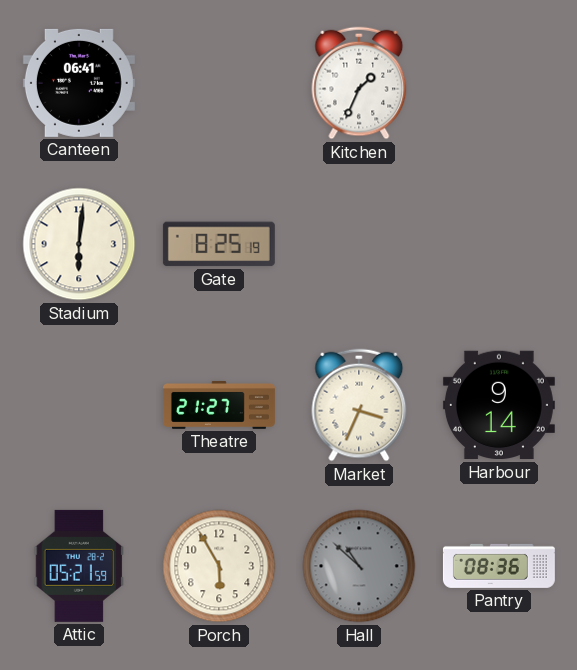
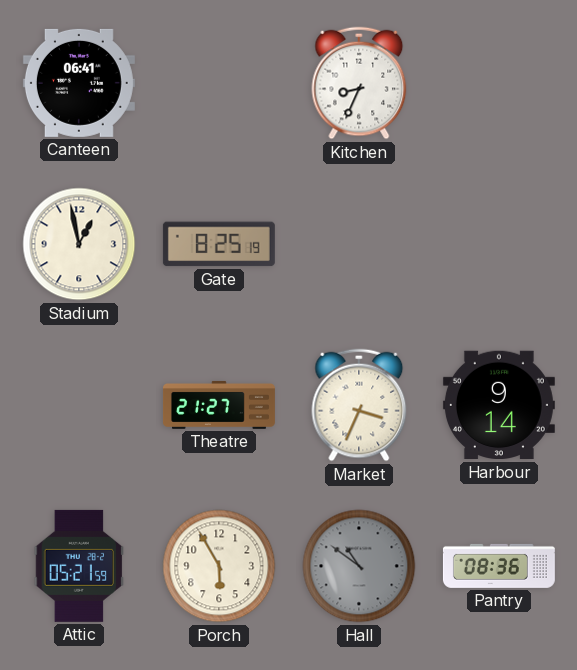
Kitchen: 1:34 -> 8:34
Stadium: 6:01 -> 12:58
Hall: 10:52 -> 10:51
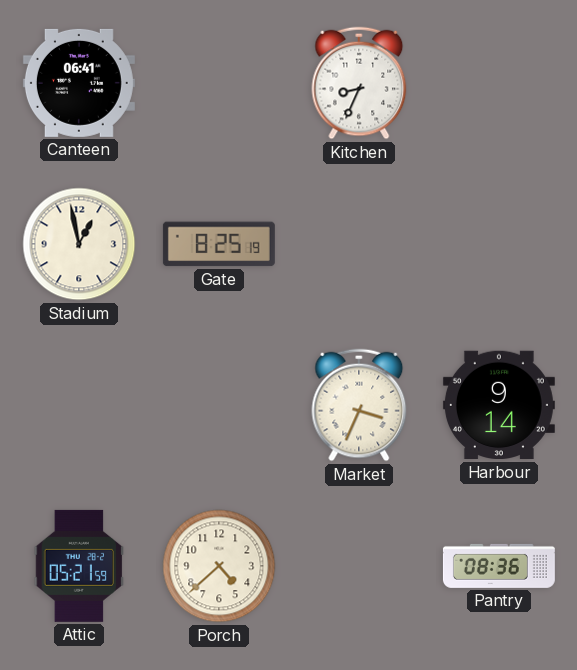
Theatre: 21:27 -> none
Porch: 5:55 -> 4:38
Hall: 10:51 -> none
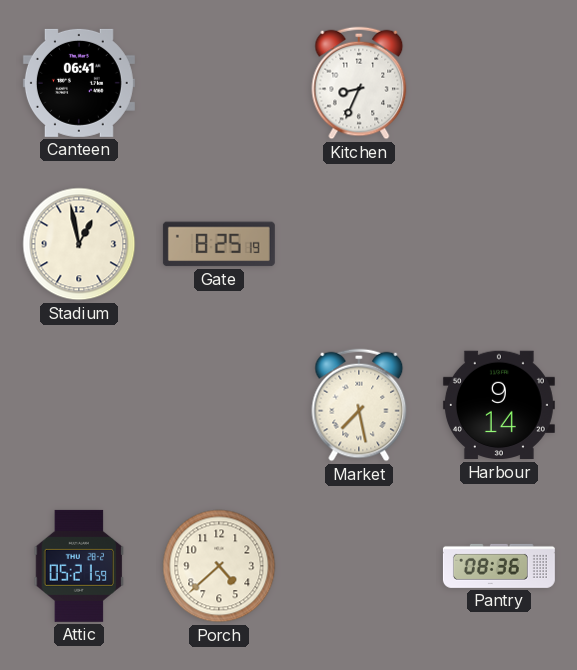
Market: 3:34 -> 7:28
